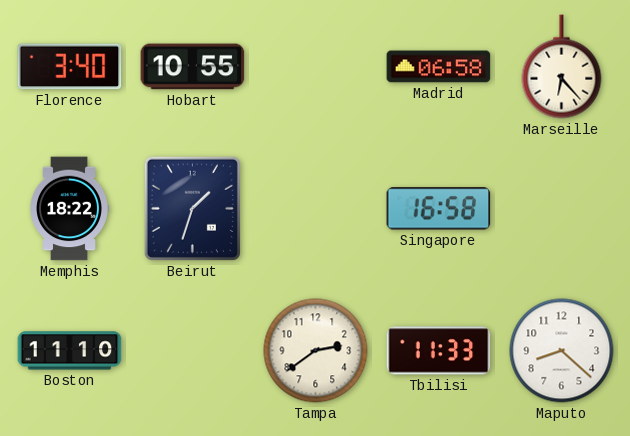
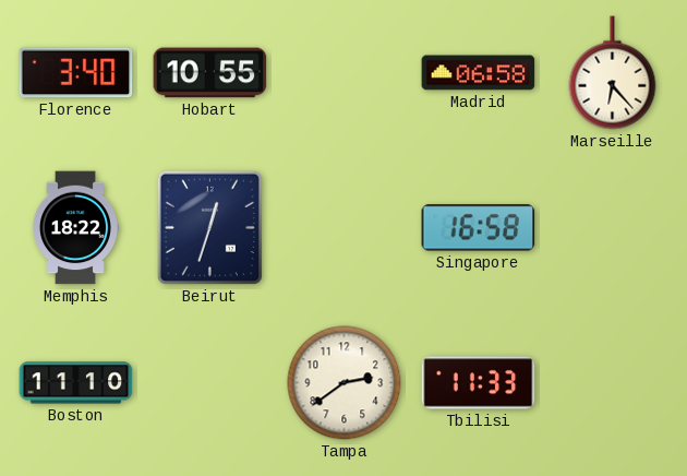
Beirut: 1:33 -> 12:33
Maputo: 8:22 -> none
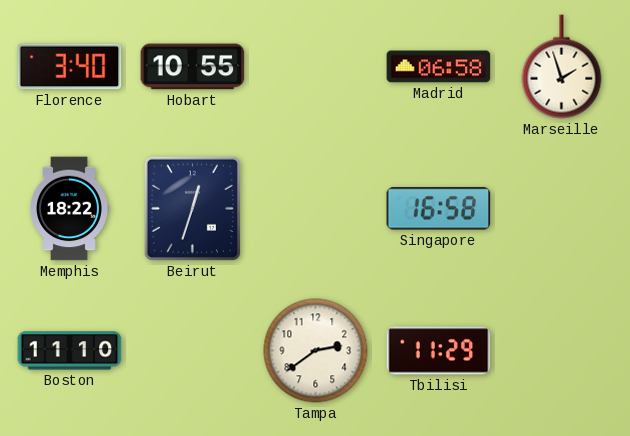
Marseille: 6:23 -> 1:57
Tbilisi: 11:33 -> 11:29
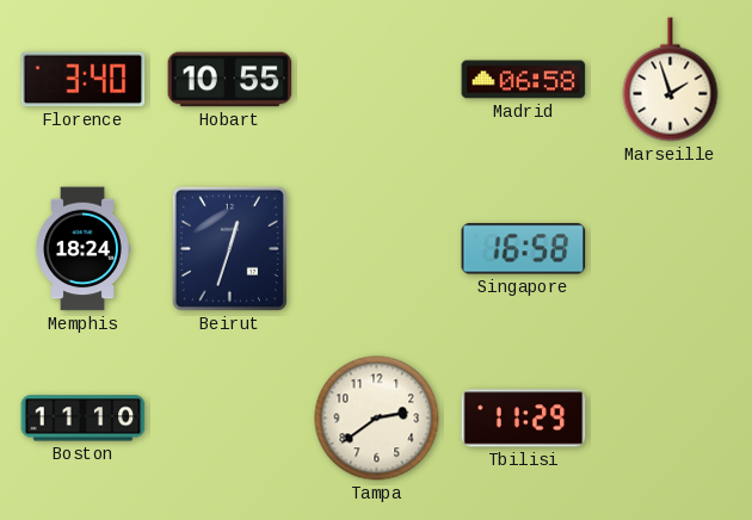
Memphis: 18:22 -> 18:24
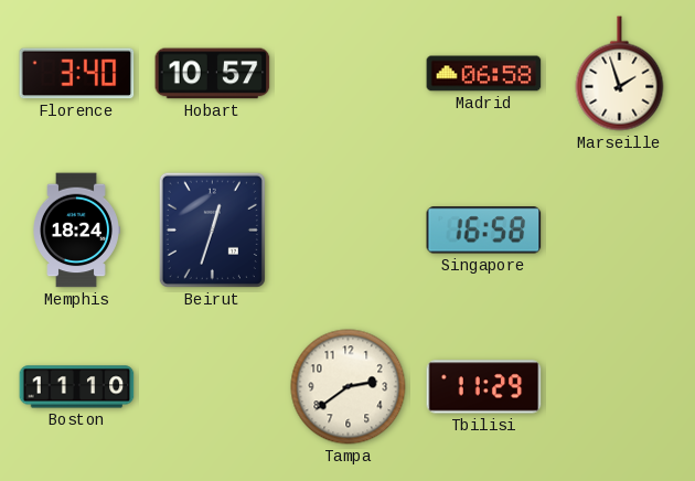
Hobart: 10:55 -> 10:57
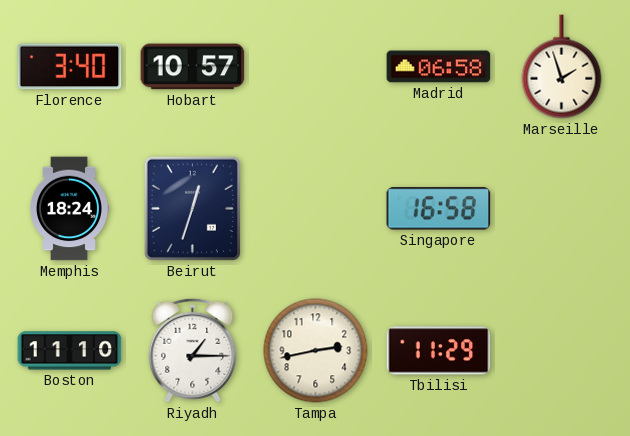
Riyadh: none -> 1:15
Tampa: 2:39 -> 2:43
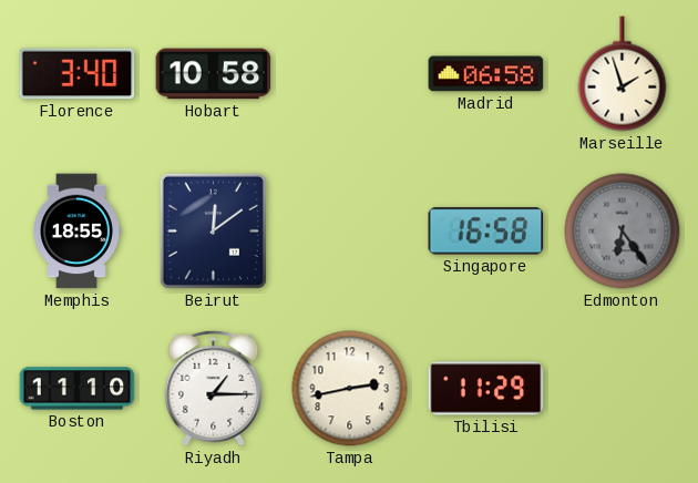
Hobart: 10:57 -> 10:58
Memphis: 18:24 -> 18:55
Beirut: 12:33 -> 12:09
Edmonton: none -> 6:24
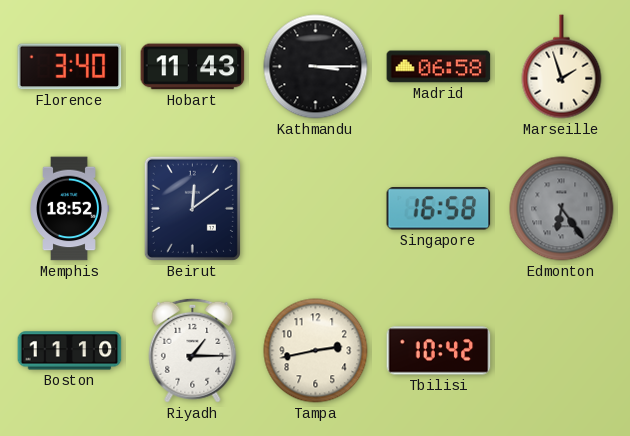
Hobart: 10:58 -> 11:43
Kathmandu: none -> 3:15
Memphis: 18:55 -> 18:52
Tbilisi: 11:29 -> 10:42
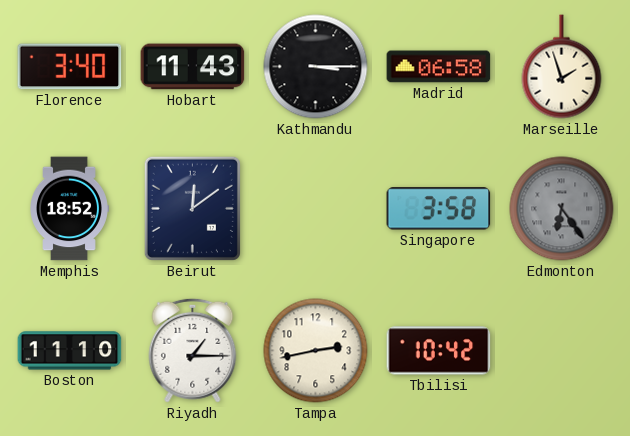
Singapore: 16:58 -> 3:58
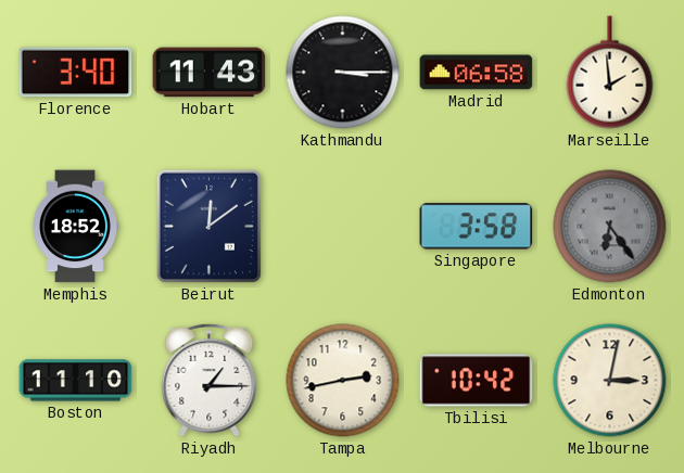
Marseille: 1:57 -> 1:59
Melbourne: none -> 3:02
